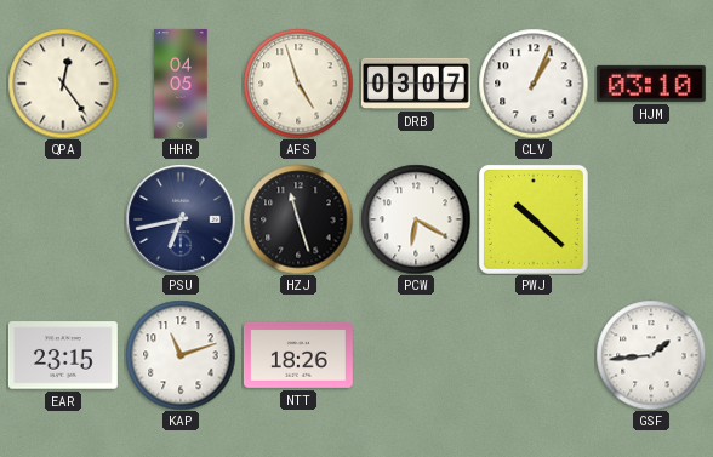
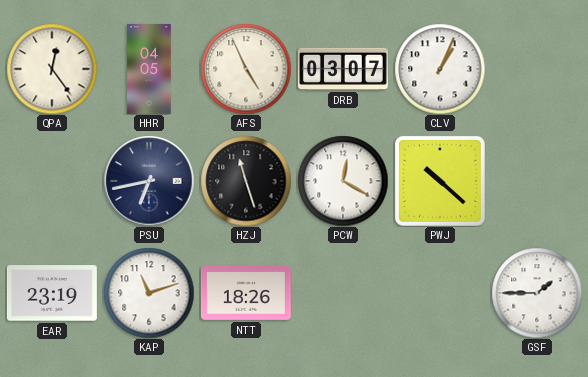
AFS: 4:57 -> 4:56
HJM: 03:10 -> none
PCW: 6:20 -> 12:20
EAR: 23:15 -> 23:19
GSF: 1:44 -> 1:45
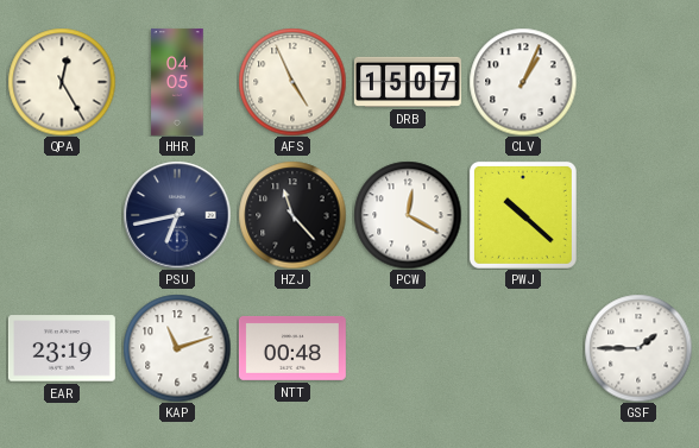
QPA: 12:24 -> 12:25
DRB: 03:07 -> 15:07
HZJ: 11:27 -> 11:23
NTT: 18:26 -> 00:48
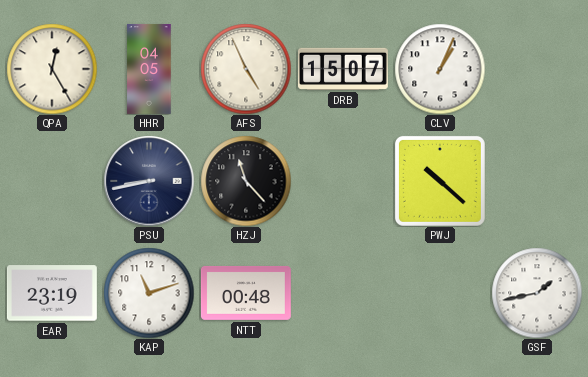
PSU: 6:43 -> 8:43
PCW: 12:20 -> none
GSF: 1:45 -> 1:43
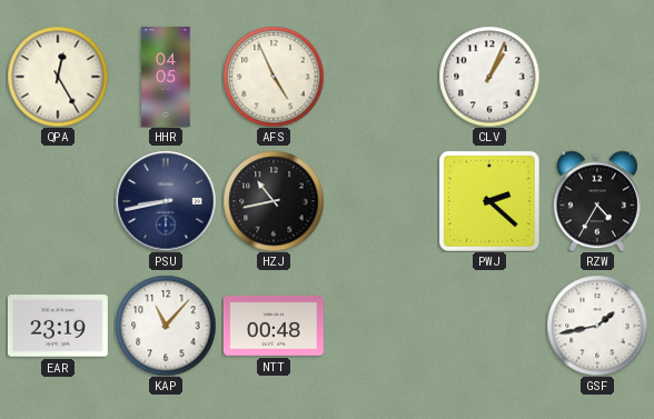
DRB: 15:07 -> none
HZJ: 11:23 -> 10:43
PWJ: 10:22 -> 2:22
RZW: none -> 4:35
KAP: 11:12 -> 11:07
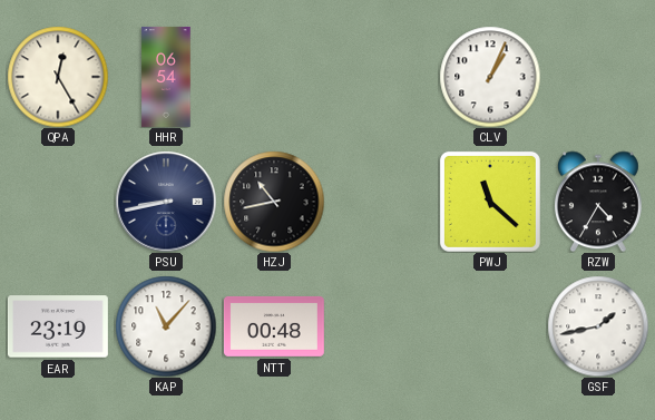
HHR: 04:05 -> 06:54
AFS: 4:56 -> none
PWJ: 2:22 -> 11:22
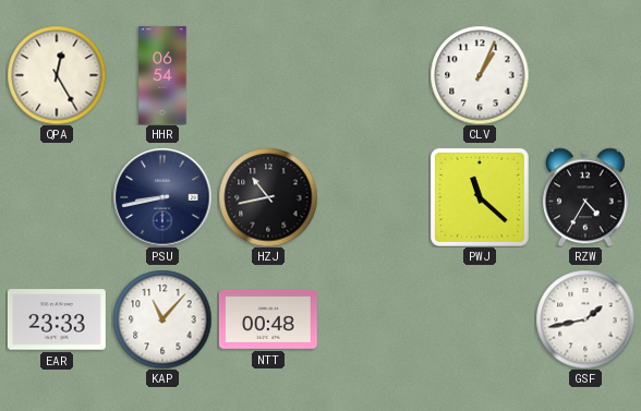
EAR: 23:19 -> 23:33
